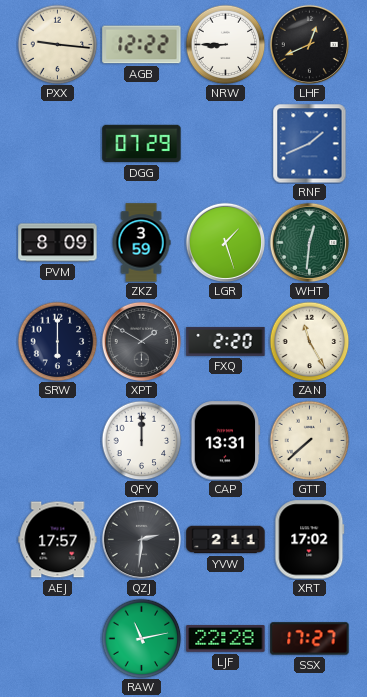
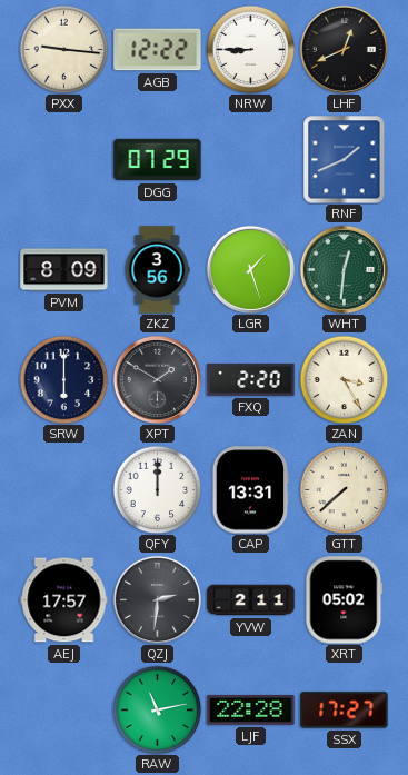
ZKZ: 3:59 -> 3:56
ZAN: 11:25 -> 3:25
XRT: 17:02 -> 05:02
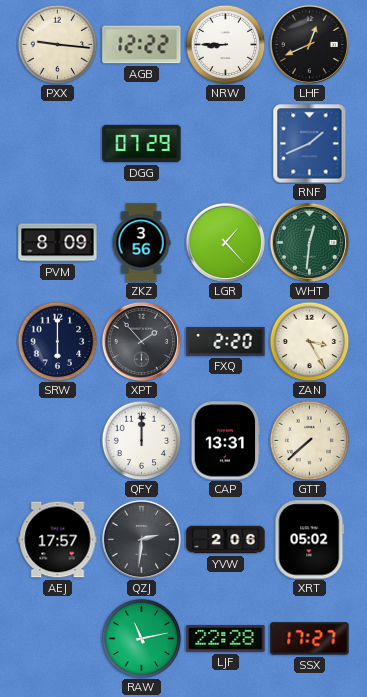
LGR: 1:27 -> 1:23
XPT: 1:50 -> 1:53
YVW: 2:11 -> 2:06
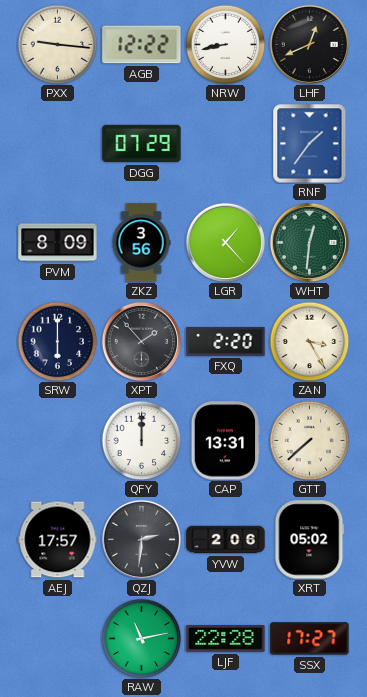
NRW: 8:45 -> 8:43
RNF: 1:41 -> 1:36
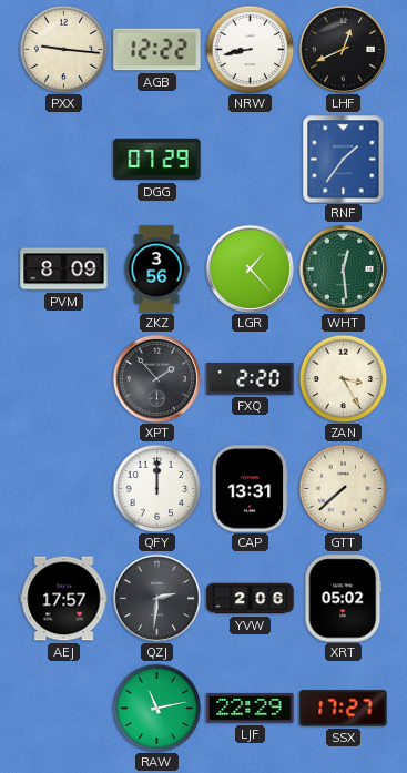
WHT: 12:31 -> 12:29
SRW: 6:00 -> none
LJF: 22:28 -> 22:29
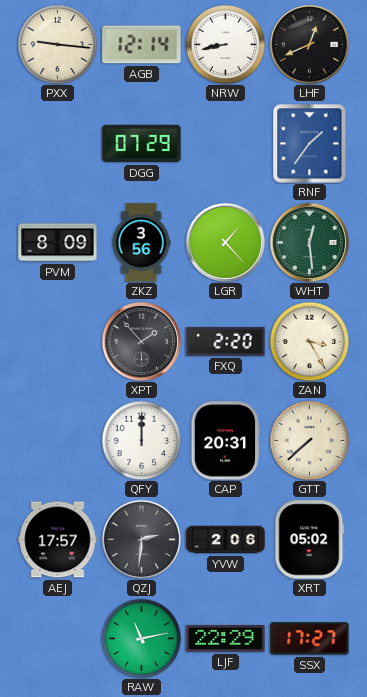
AGB: 12:22 -> 12:14
CAP: 13:31 -> 20:31
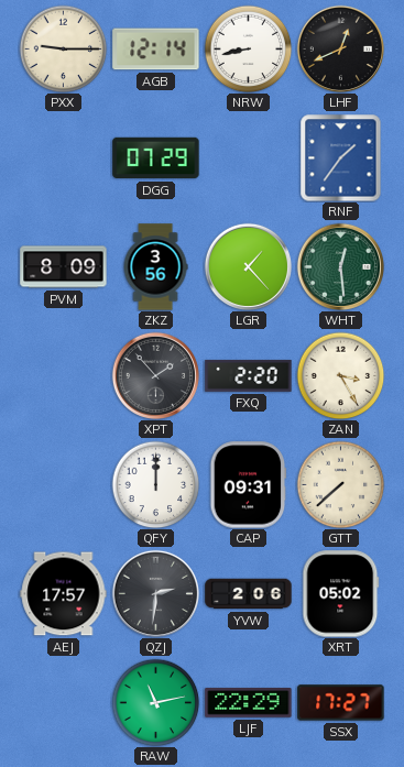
PXX: 9:16 -> 9:15
CAP: 20:31 -> 09:31
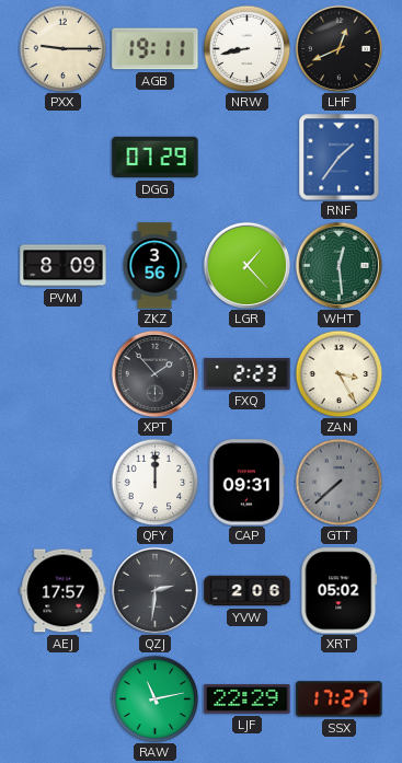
AGB: 12:14 -> 19:11
FXQ: 2:20 -> 2:23
GTT dial: cream -> grey
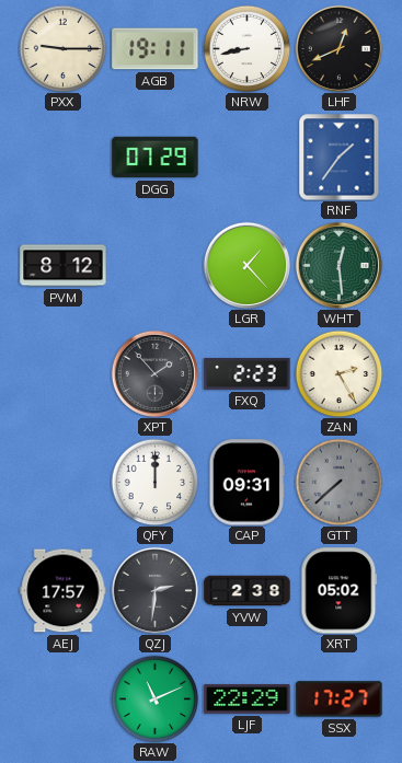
PVM: 8:09 -> 8:12
ZKZ: 3:56 -> none
ZAN: 3:25 -> 2:25
YVW: 2:06 -> 2:38
RAW: 11:13 -> 11:11
